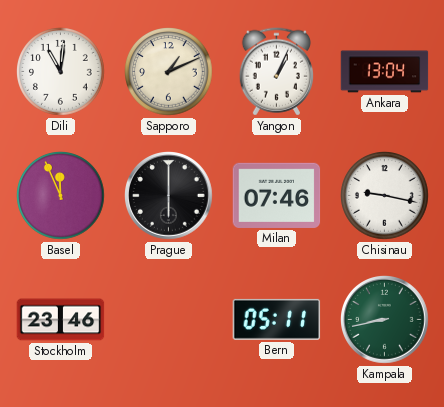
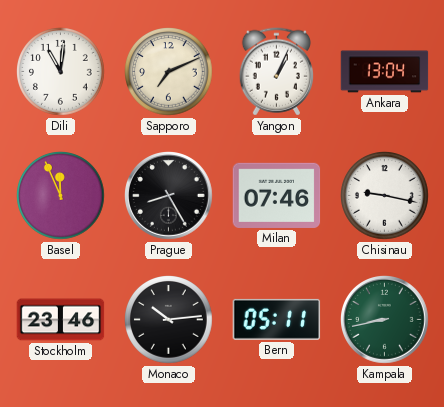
Sapporo: 1:11 -> 7:11
Prague: 6:00 -> 8:25
Monaco: none -> 10:14
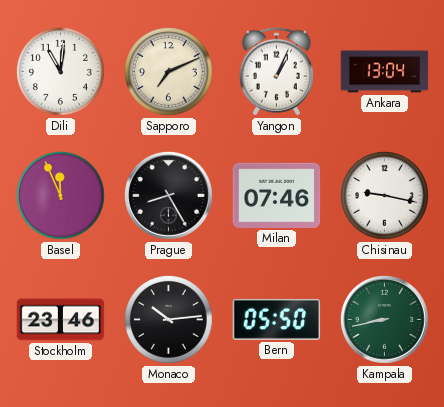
Bern: 05:11 -> 05:50
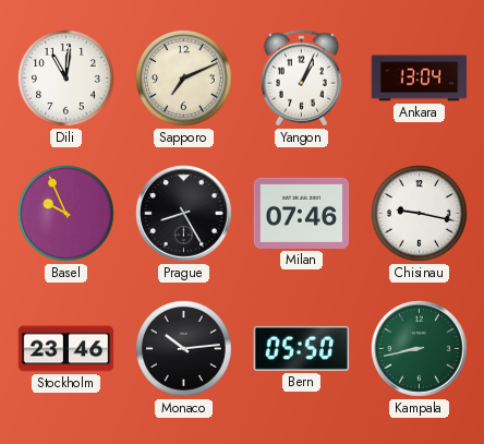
Basel: 11:56 -> 9:56
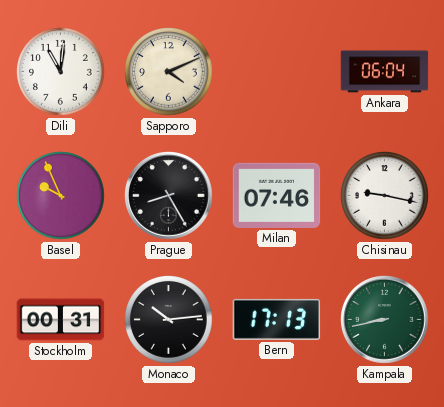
Sapporo: 7:11 -> 4:11
Yangon: 1:04 -> none
Ankara: 13:04 -> 06:04
Stockholm: 23:46 -> 00:31
Bern: 05:50 -> 17:13
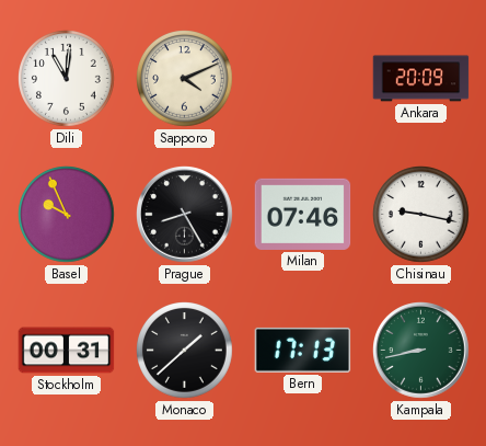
Ankara: 06:04 -> 20:09
Monaco: 10:14 -> 1:38
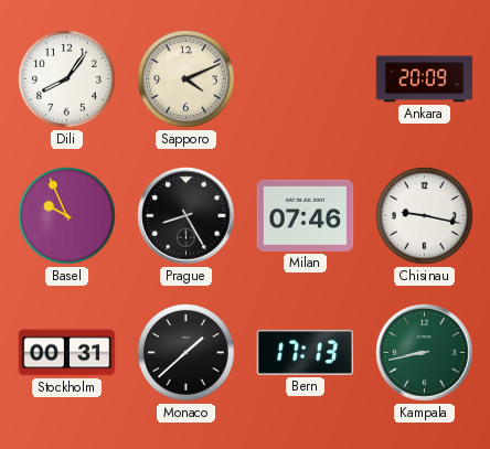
Dili: 11:01 -> 8:06
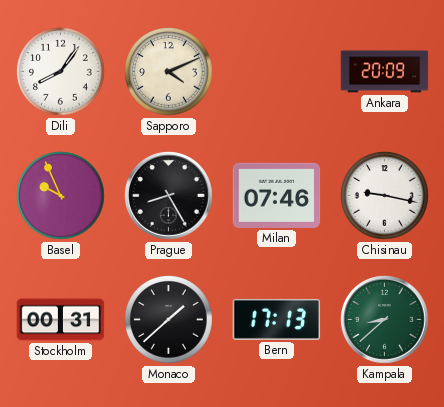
Kampala: 8:43 -> 8:38
